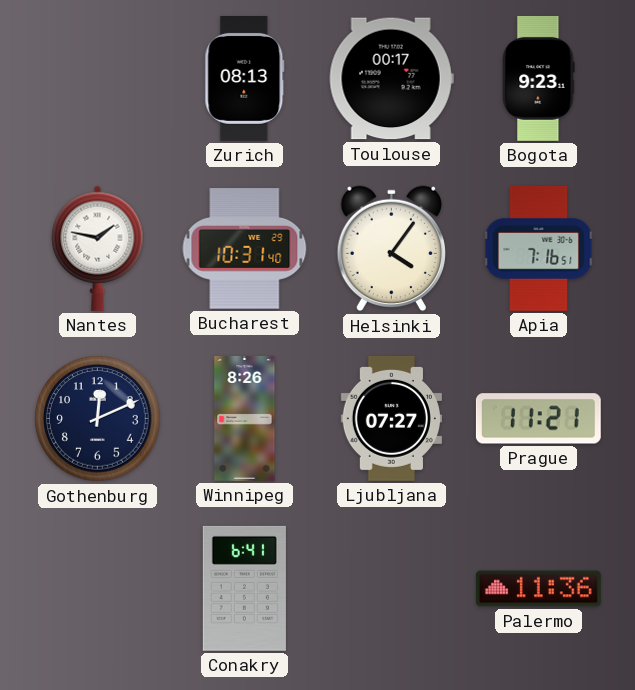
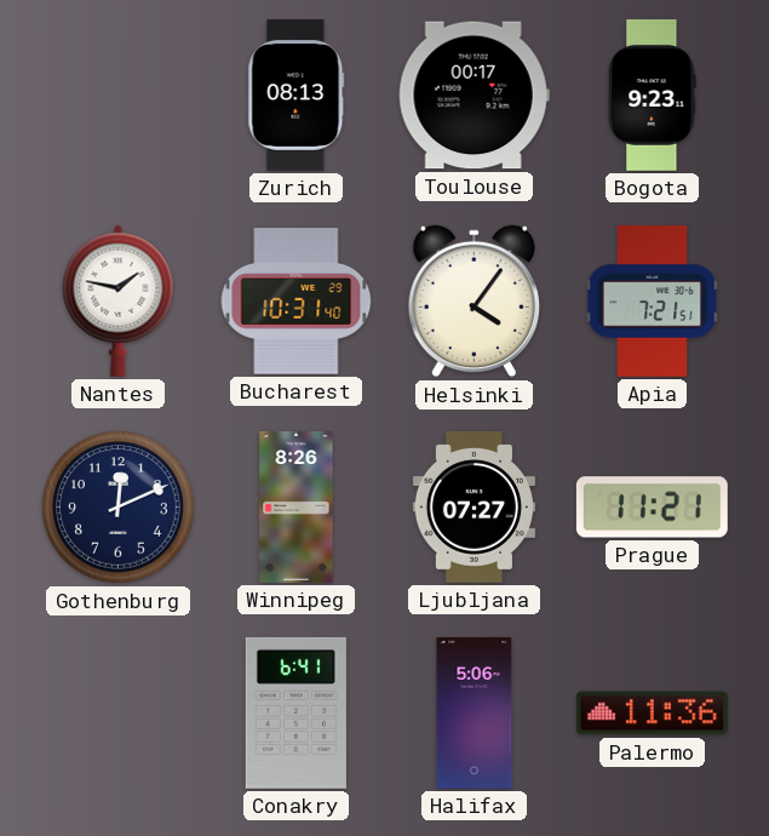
Apia: 7:16 -> 7:21
Halifax: none -> 5:06
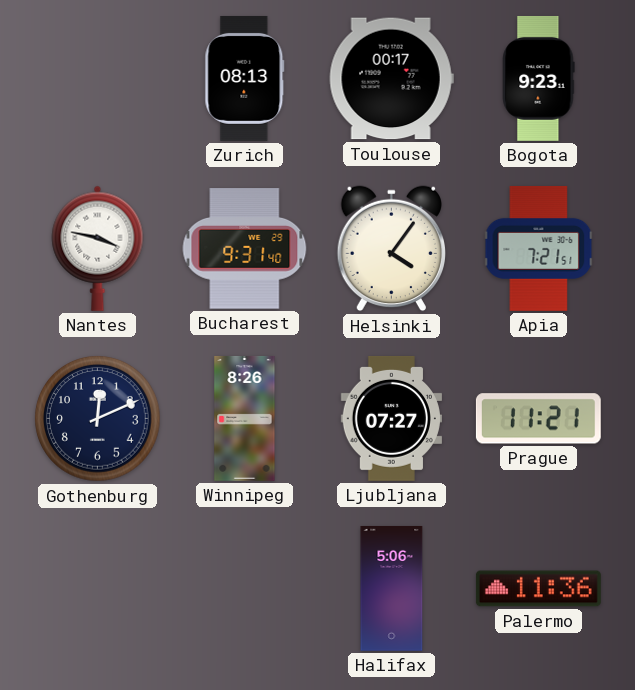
Nantes: 1:47 -> 3:47
Bucharest: 10:31 -> 9:31
Conakry: 6:41 -> none
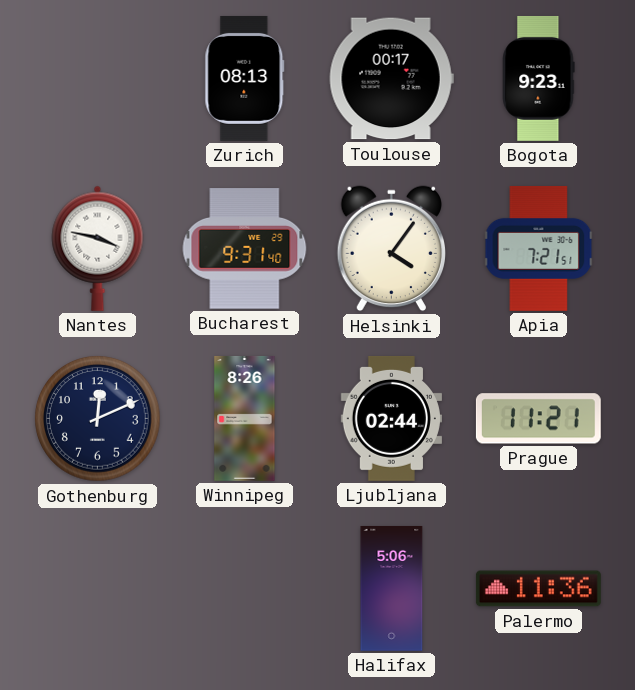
Ljubljana: 07:27 -> 02:44
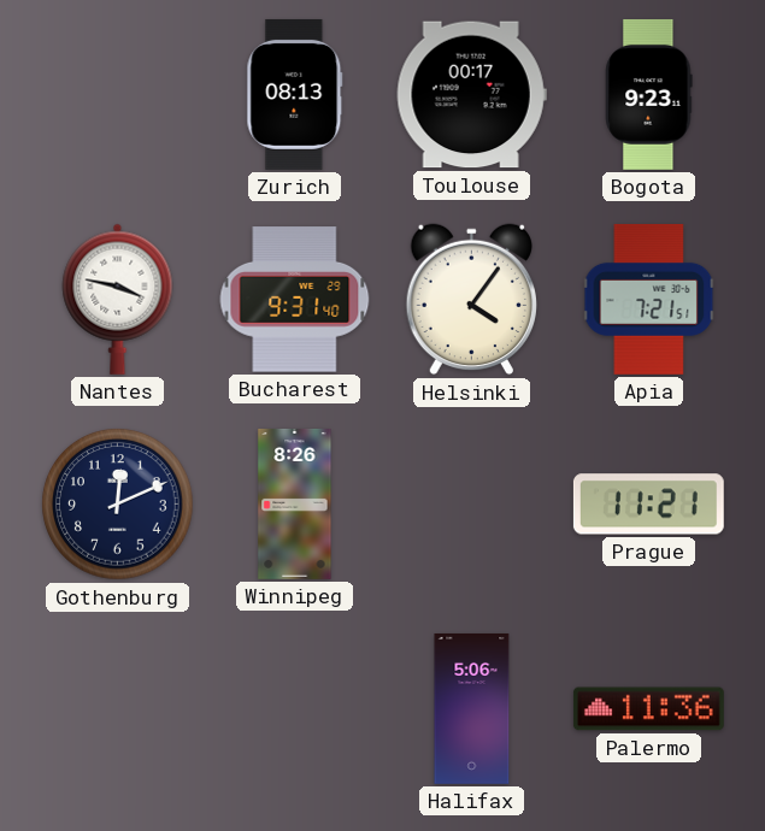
Ljubljana: 02:44 -> none
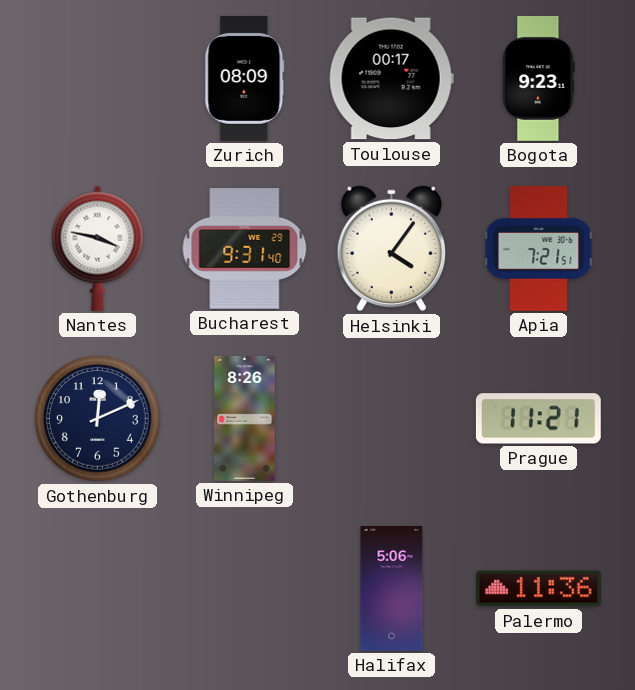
Zurich: 08:13 -> 08:09
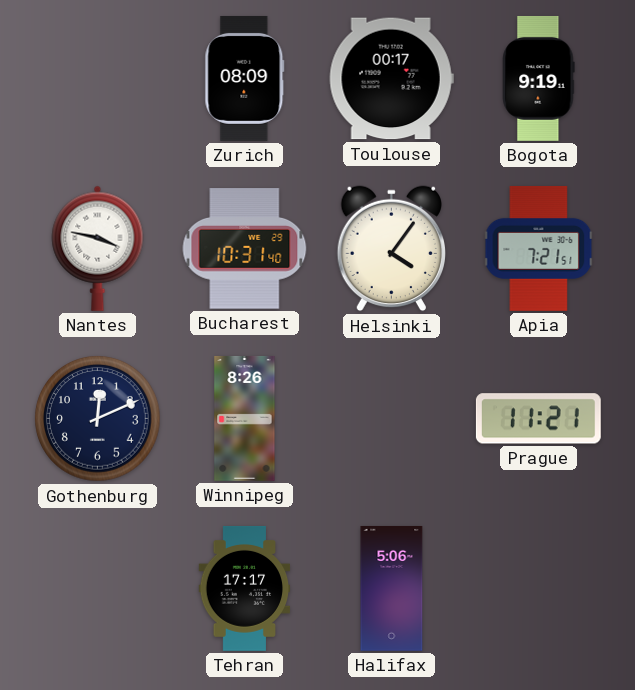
Bogota: 9:23 -> 9:19
Bucharest: 9:31 -> 10:31
Tehran: none -> 17:17
Palermo: 11:36 -> none
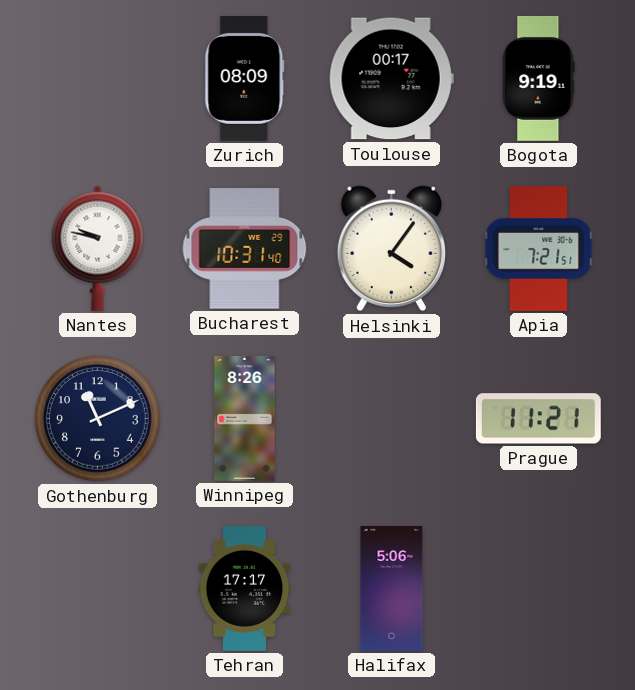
Nantes: 3:47 -> 9:47
Gothenburg: 12:11 -> 11:11
